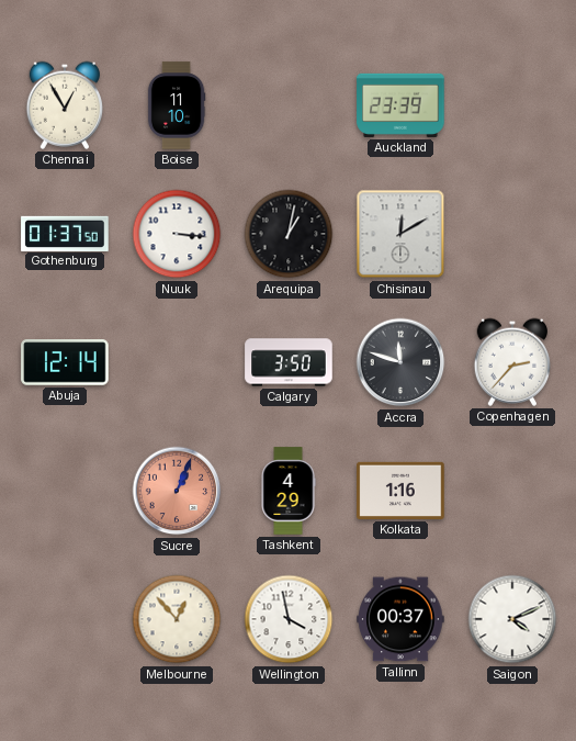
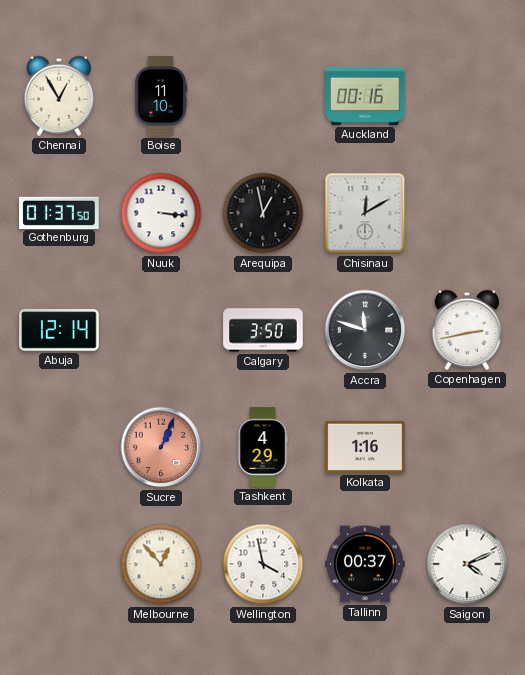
Auckland: 23:39 -> 00:16
Arequipa: 1:02 -> 12:58
Copenhagen: 2:37 -> 2:43
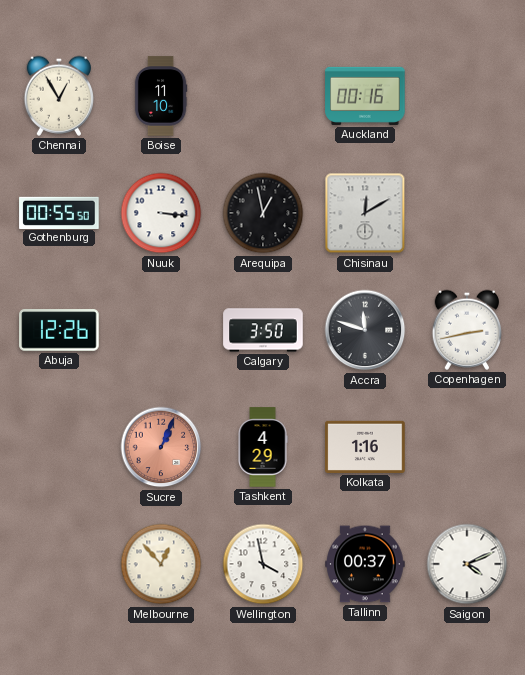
Gothenburg: 01:37 -> 00:55
Abuja: 12:14 -> 12:26
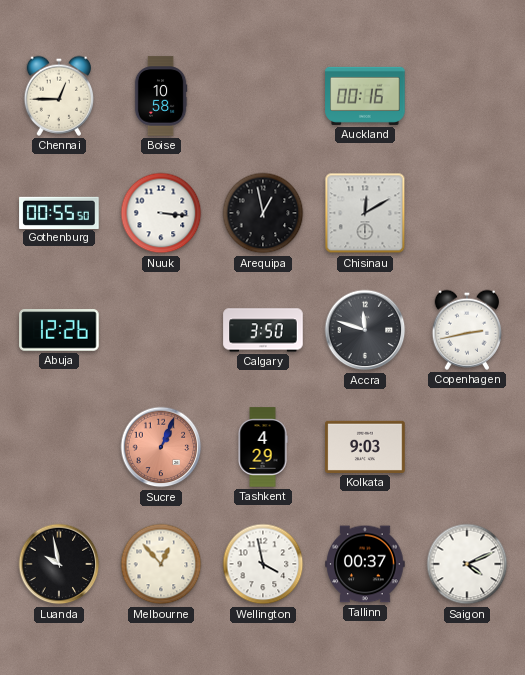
Chennai: 12:55 -> 12:45
Boise: 11:10 -> 10:58
Kolkata: 1:16 -> 9:03
Luanda: none -> 9:58
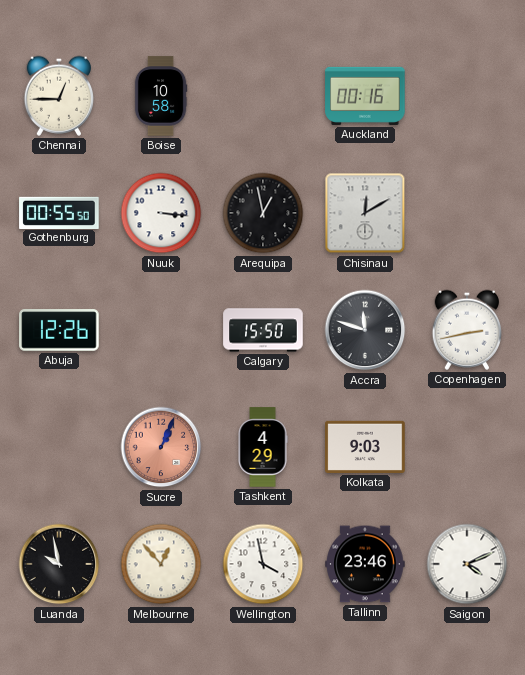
Calgary: 3:50 -> 15:50
Tallinn: 00:37 -> 23:46
